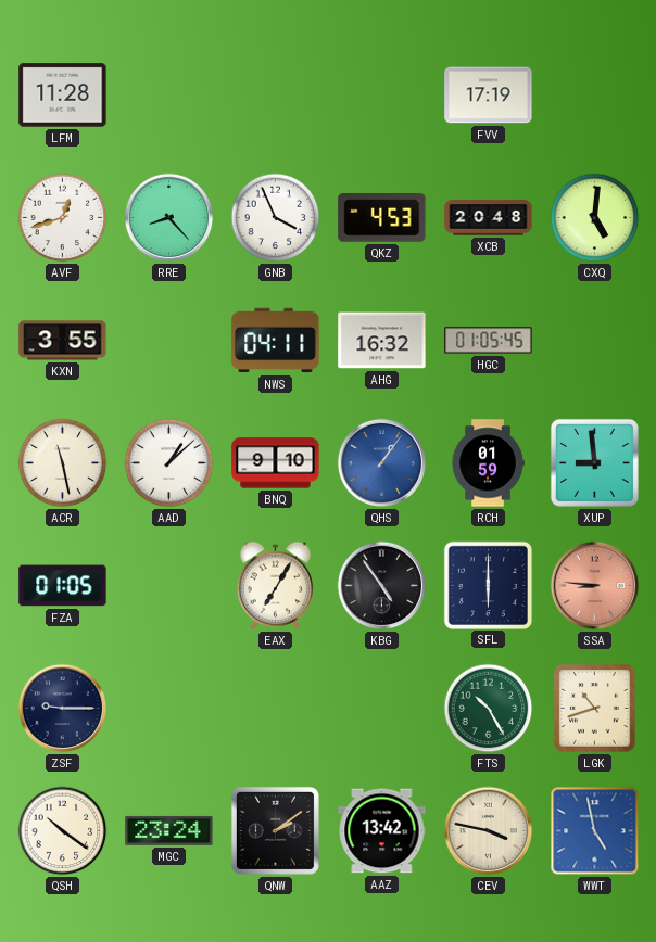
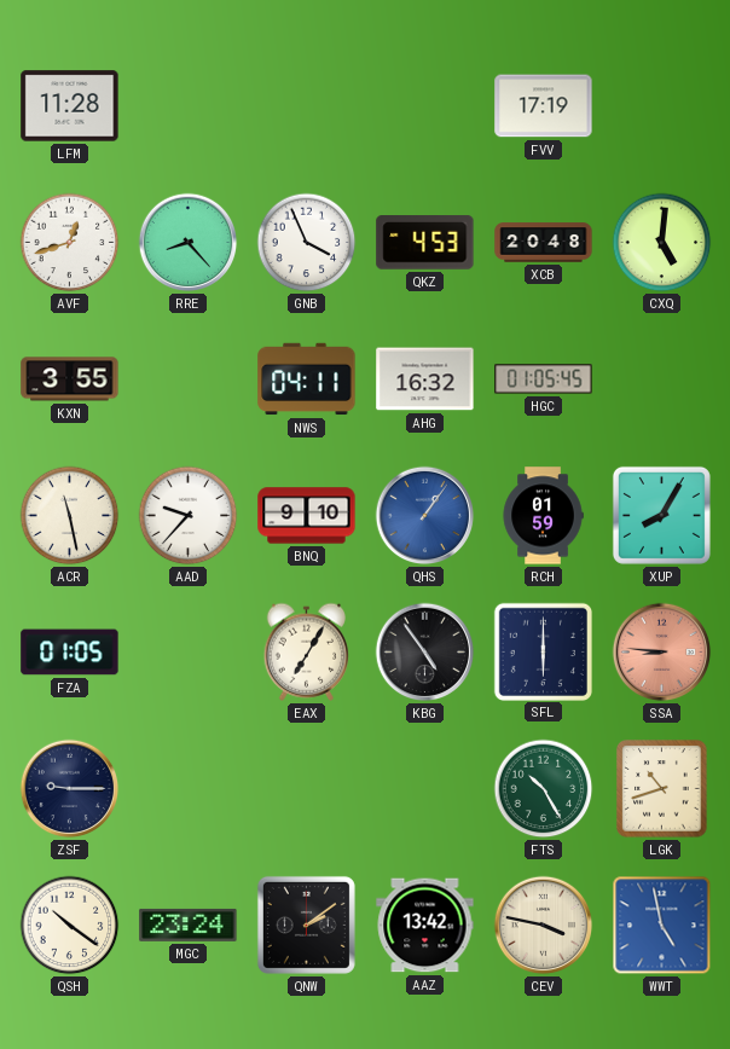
AAD: 1:08 -> 9:37
XUP: 8:59 -> 8:05
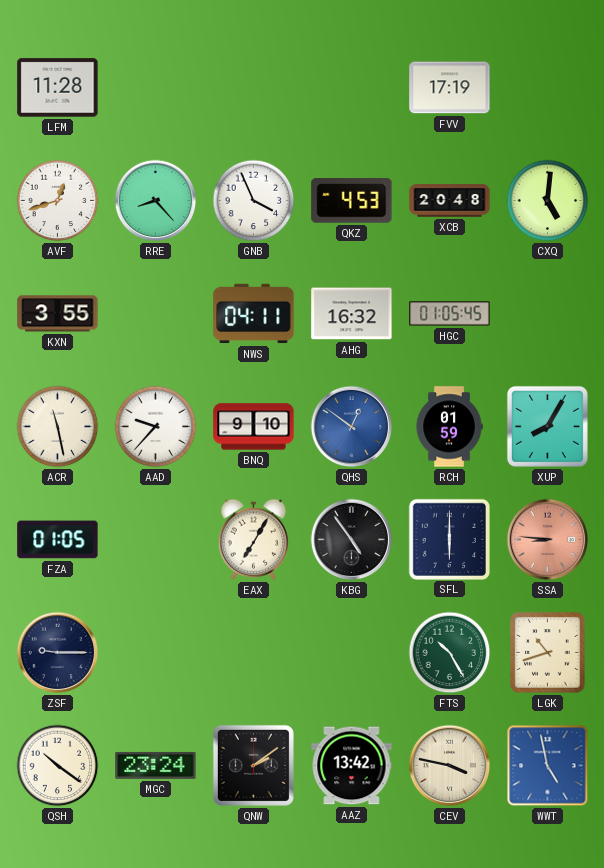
QHS: 1:06 -> 12:51
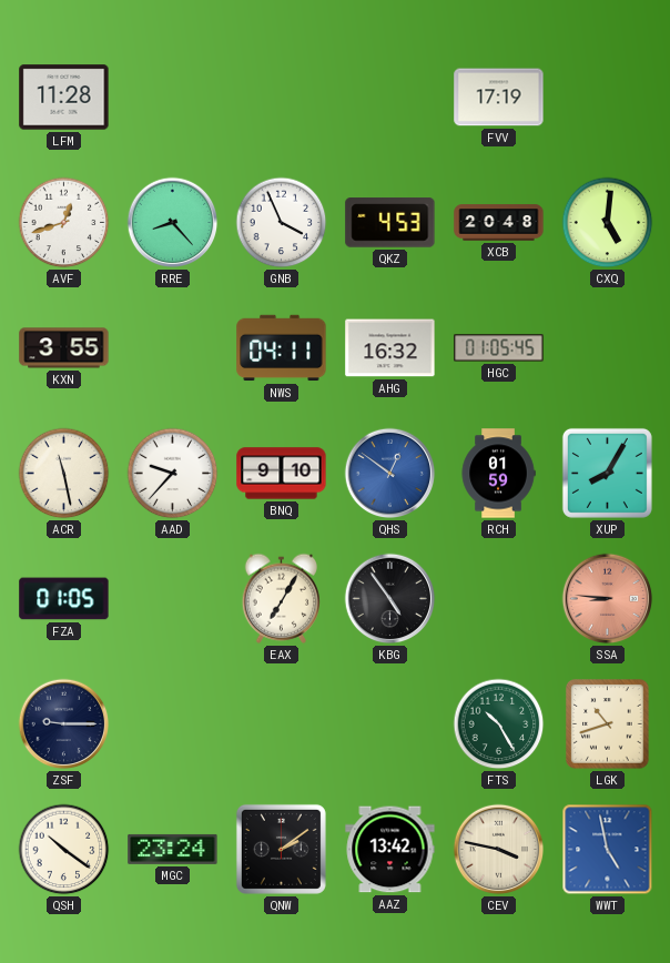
SFL: 6:00 -> none
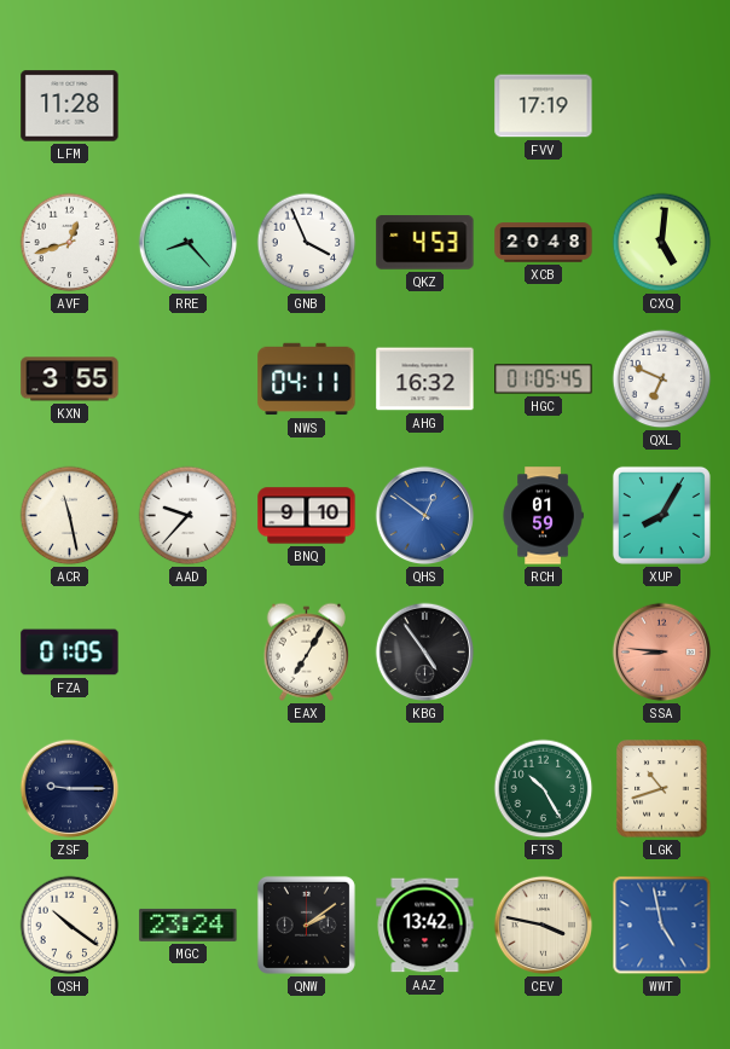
QXL: none -> 6:49
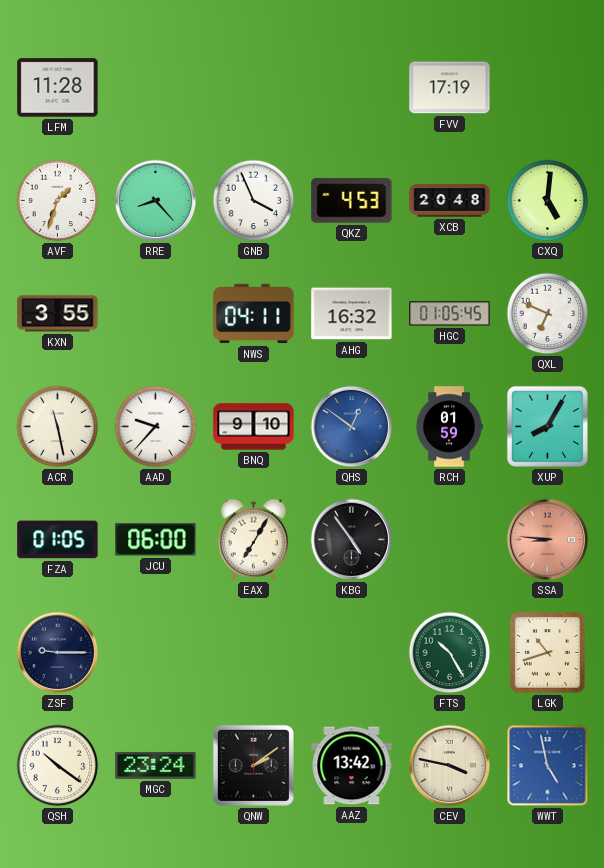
AVF: 12:42 -> 1:33
JCU: none -> 06:00
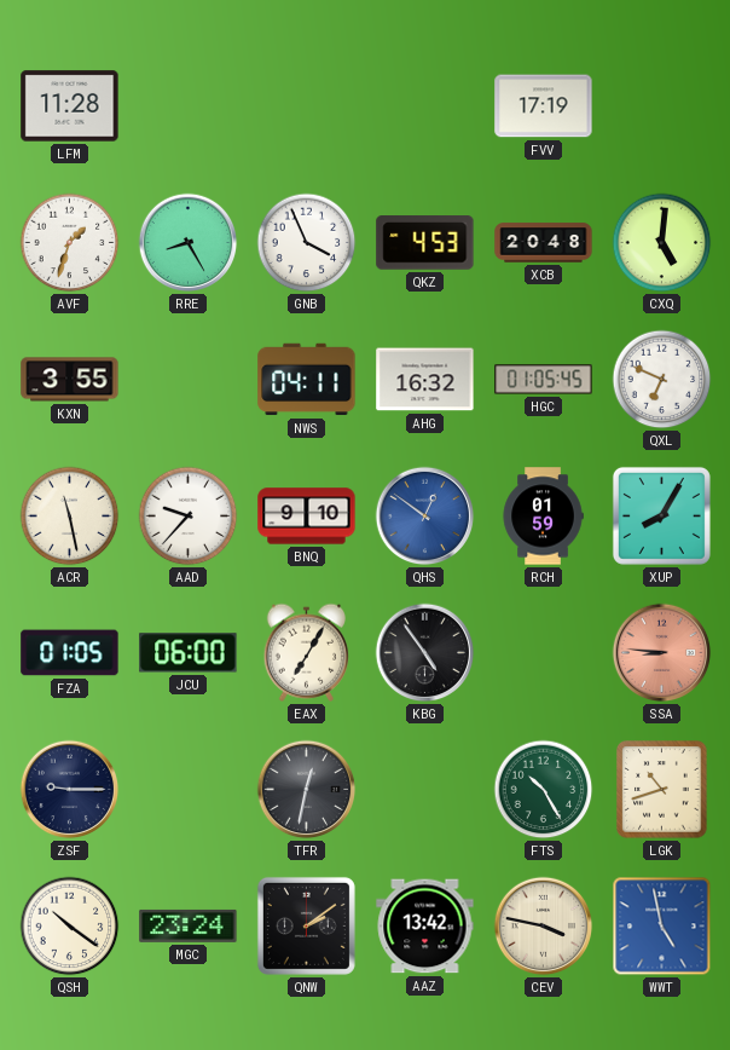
RRE: 8:23 -> 8:25
TFR: none -> 12:32
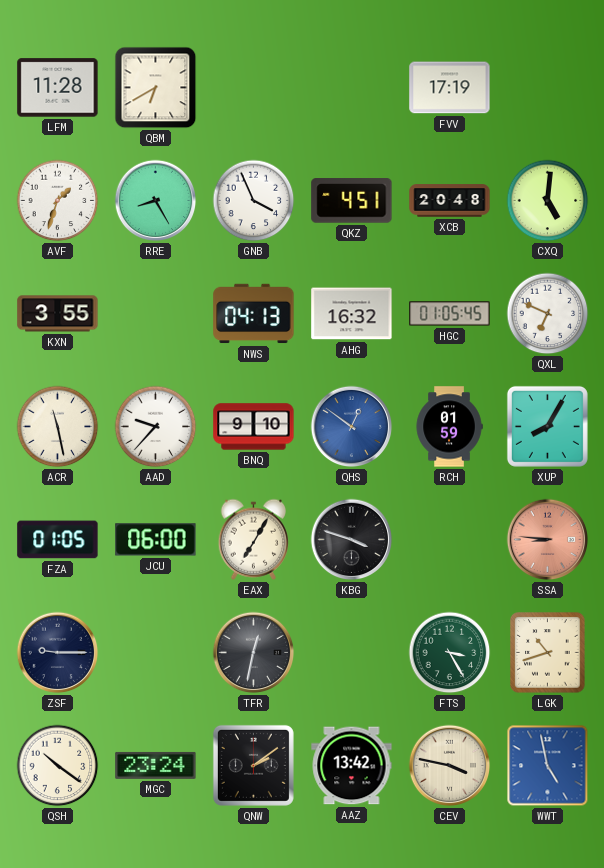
QBM: none -> 6:40
QKZ: 4:53 -> 4:51
NWS: 04:11 -> 04:13
KBG: 4:54 -> 3:48
FTS: 10:25 -> 3:25
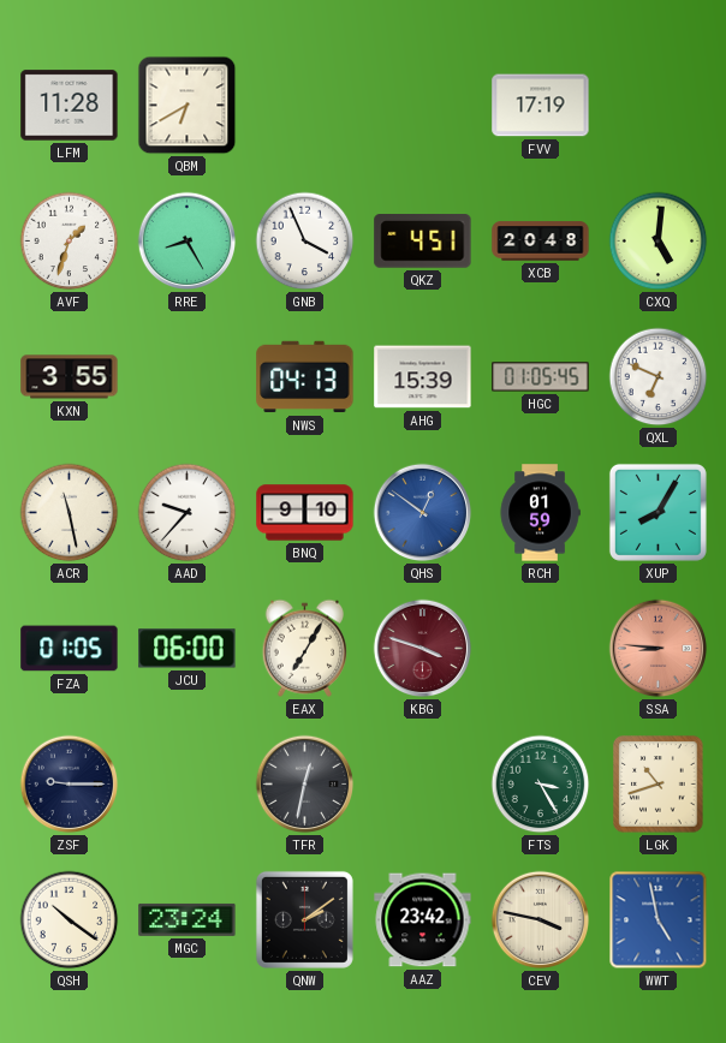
AHG: 16:32 -> 15:39
KBG dial: black -> burgundy
AAZ: 13:42 -> 23:42
